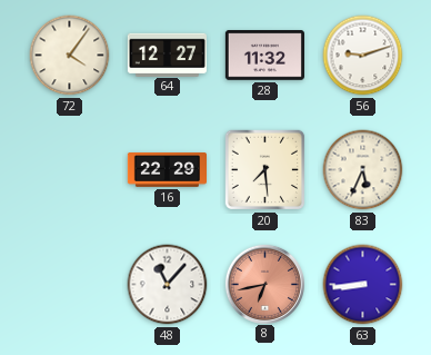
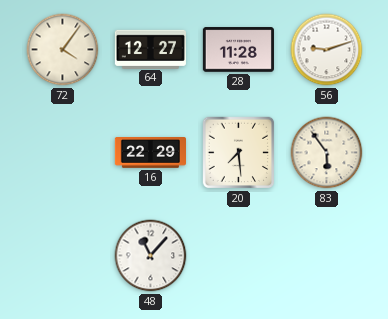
28: 11:32 -> 11:28
83: 5:34 -> 5:54
8: 6:43 -> none
63: 8:44 -> none
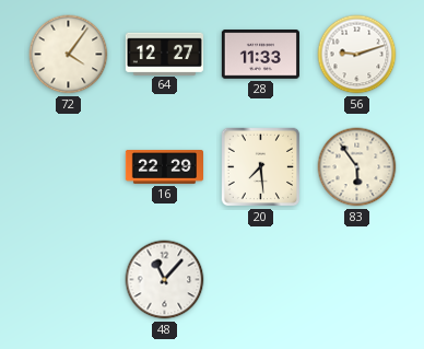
28: 11:28 -> 11:33
